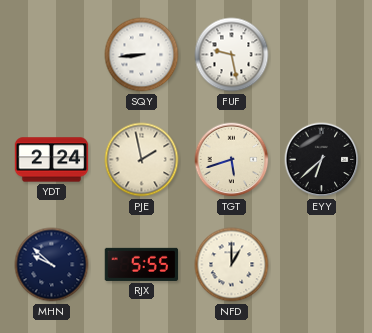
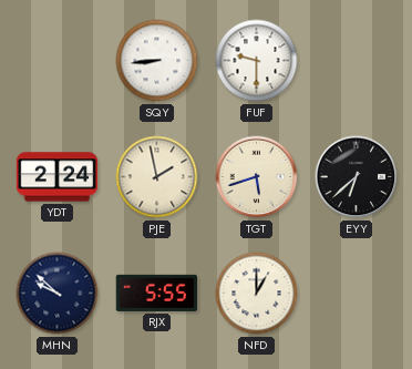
FUF: 9:28 -> 9:30
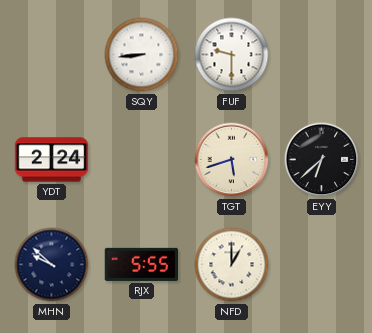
PJE: 1:58 -> none
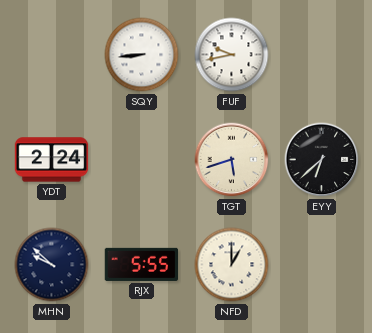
FUF: 9:30 -> 9:43
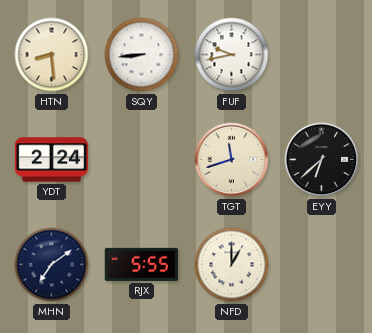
HTN: none -> 8:29
TGT: 5:42 -> 11:42
MHN: 9:52 -> 7:09
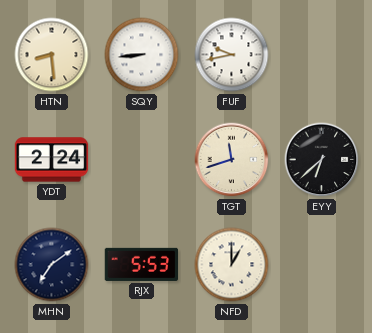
RJX: 5:55 -> 5:53
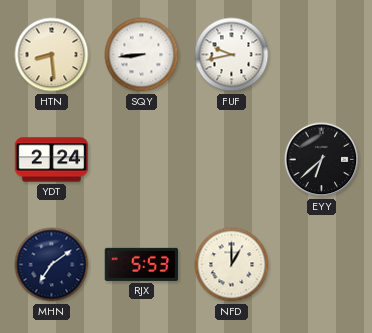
TGT: 11:42 -> none
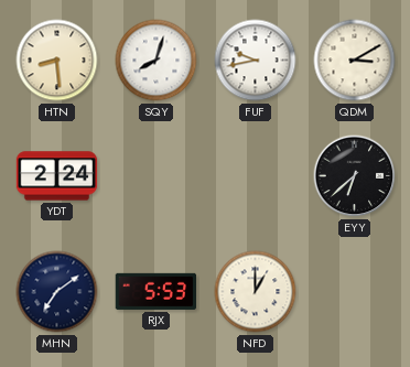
SQY: 8:44 -> 8:03
QDM: none -> 3:10
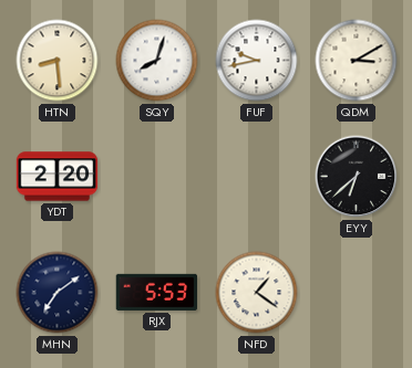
YDT: 2:24 -> 2:20
NFD: 1:00 -> 1:21
